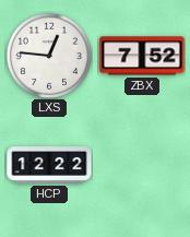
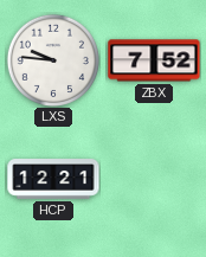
LXS: 12:46 -> 9:46
HCP: 12:22 -> 12:21
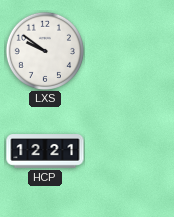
LXS: 9:46 -> 9:51
ZBX: 7:52 -> none
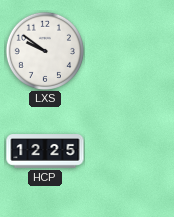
HCP: 12:21 -> 12:25
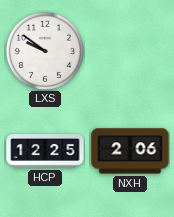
NXH: none -> 2:06
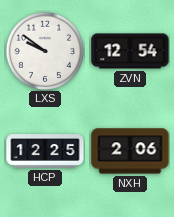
ZVN: none -> 12:54
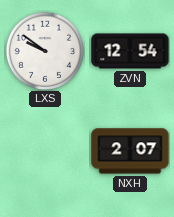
HCP: 12:25 -> none
NXH: 2:06 -> 2:07
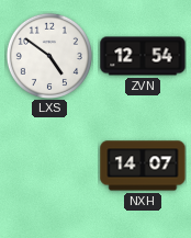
LXS: 9:51 -> 4:51
NXH: 2:07 -> 14:07
